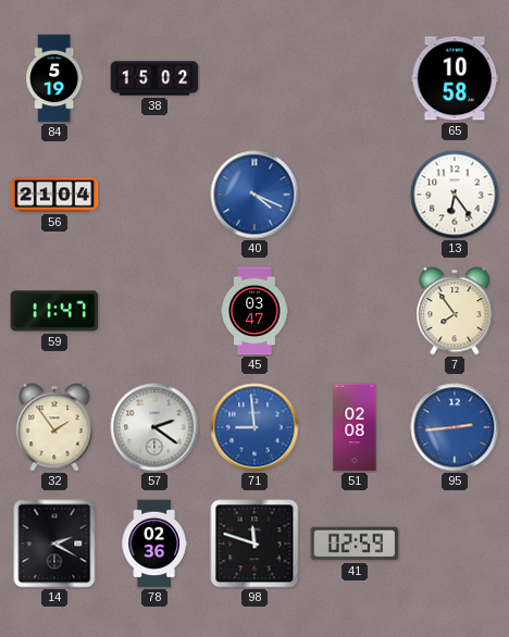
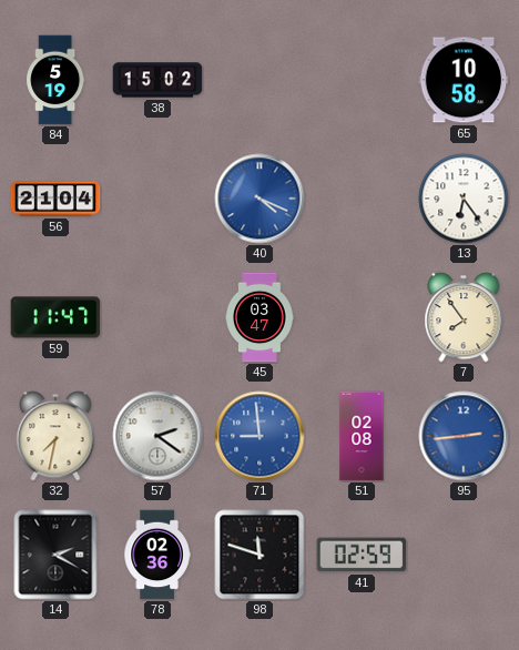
32: 1:54 -> 7:32
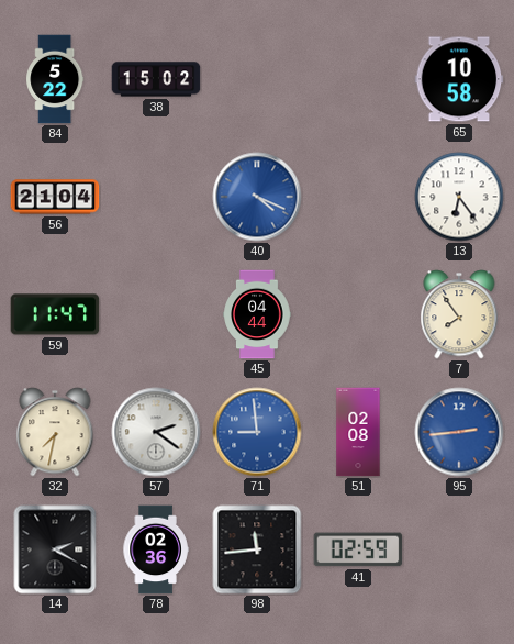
84: 5:19 -> 5:22
45: 03:47 -> 04:44
98: 11:48 -> 11:44
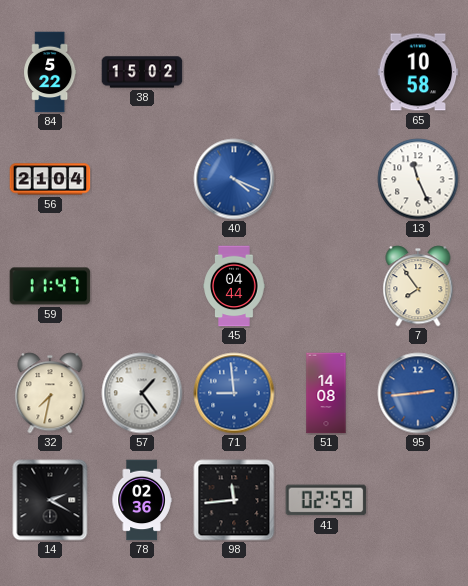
13: 6:24 -> 11:26
57: 2:21 -> 1:24
51: 02:08 -> 14:08
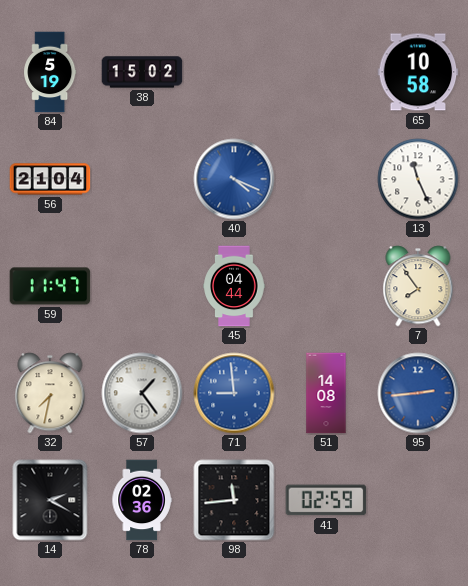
84: 5:22 -> 5:19
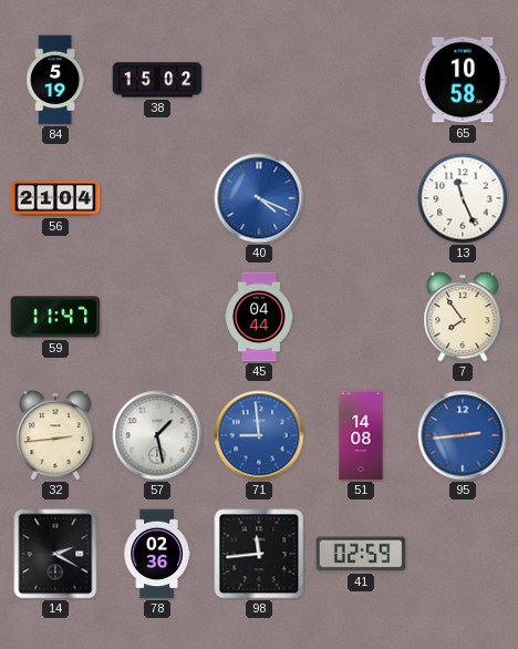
32: 7:32 -> 2:44
57: 1:24 -> 1:28
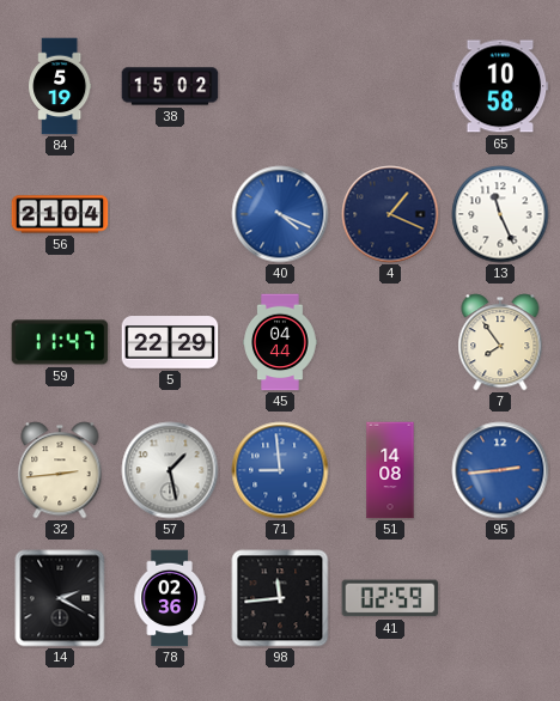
4: none -> 1:19
5: none -> 22:29
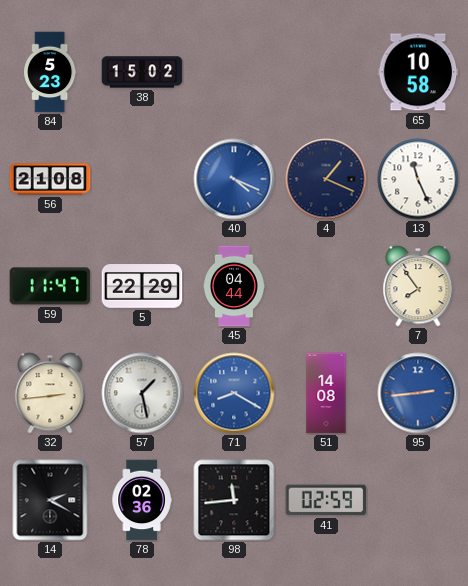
84: 5:19 -> 5:23
56: 21:04 -> 21:08
71: 8:59 -> 8:20
